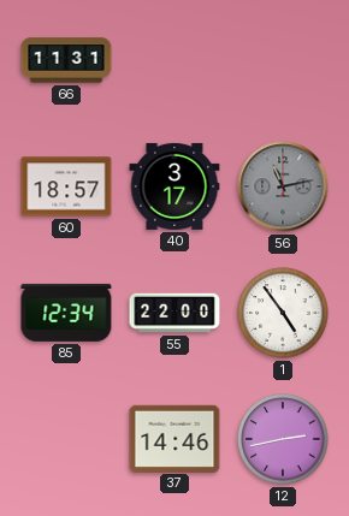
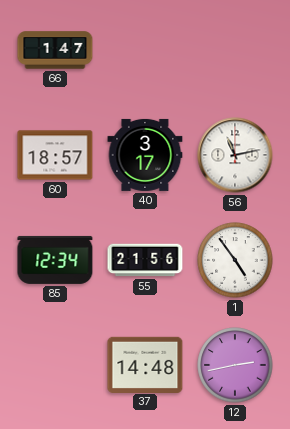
66: 11:31 -> 1:47
56 dial: grey -> white
55: 22:00 -> 21:56
37: 14:46 -> 14:48
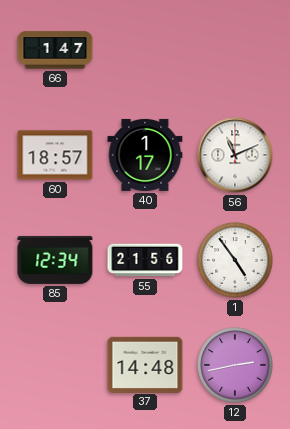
40: 3:17 -> 1:17
56: 11:13 -> 11:11
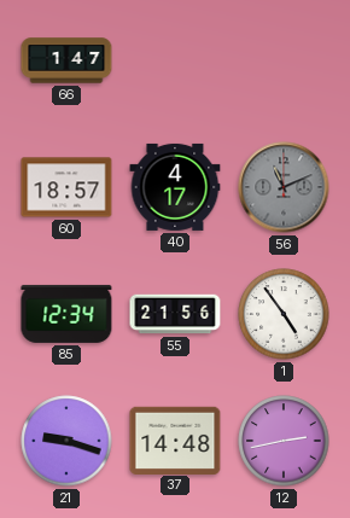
40: 1:17 -> 4:17
56 dial: white -> grey
21: none -> 9:18
